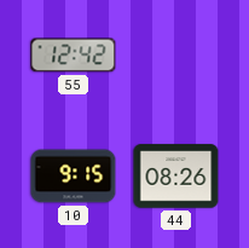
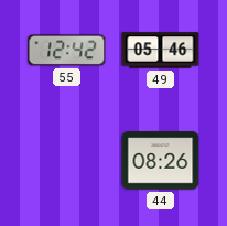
49: none -> 05:46
10: 9:15 -> none
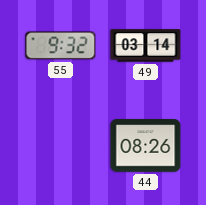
55: 12:42 -> 9:32
49: 05:46 -> 03:14
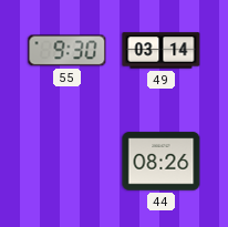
55: 9:32 -> 9:30
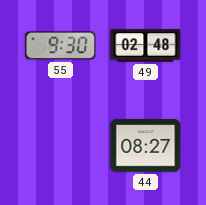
49: 03:14 -> 02:48
44: 08:26 -> 08:27
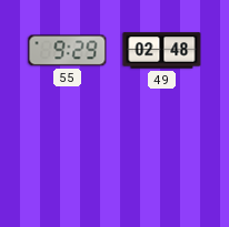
55: 9:30 -> 9:29
44: 08:27 -> none
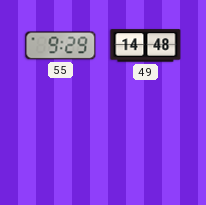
49: 02:48 -> 14:48
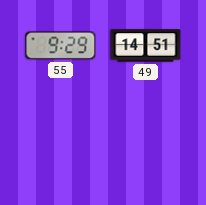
49: 14:48 -> 14:51
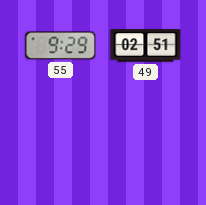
49: 14:51 -> 02:51
